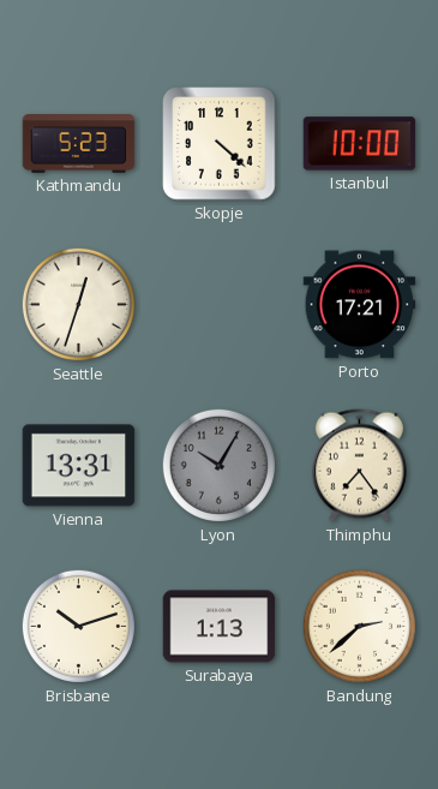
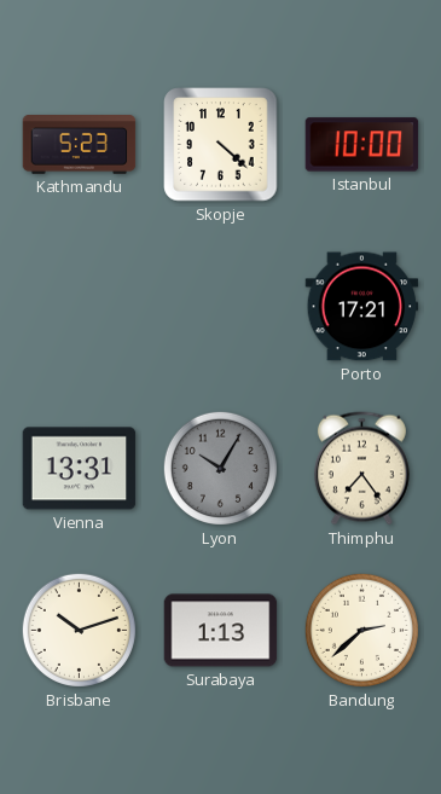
Seattle: 12:33 -> none
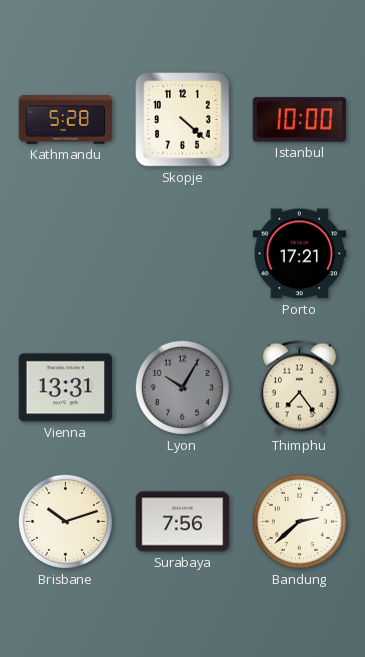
Kathmandu: 5:23 -> 5:28
Surabaya: 1:13 -> 7:56
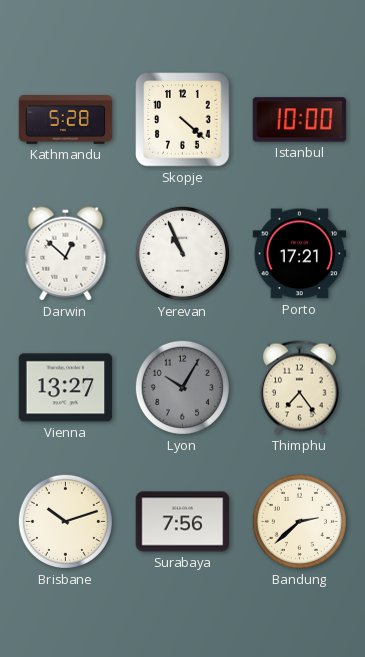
Darwin: none -> 12:52
Yerevan: none -> 10:56
Vienna: 13:31 -> 13:27
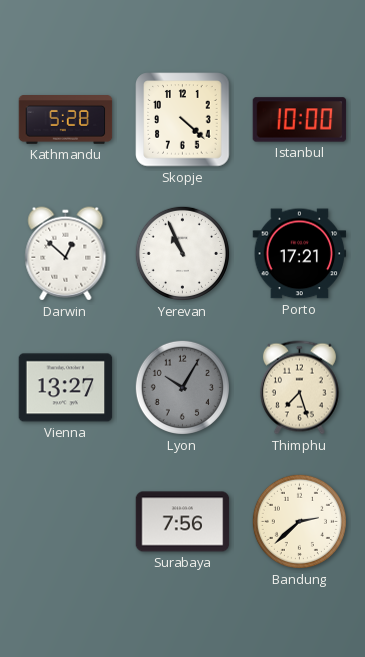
Thimphu: 7:24 -> 7:27
Brisbane: 10:12 -> none
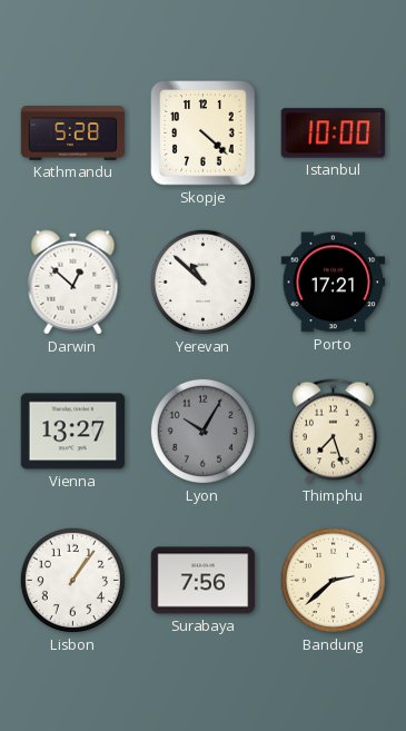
Yerevan: 10:56 -> 10:52
Lisbon: none -> 1:06
